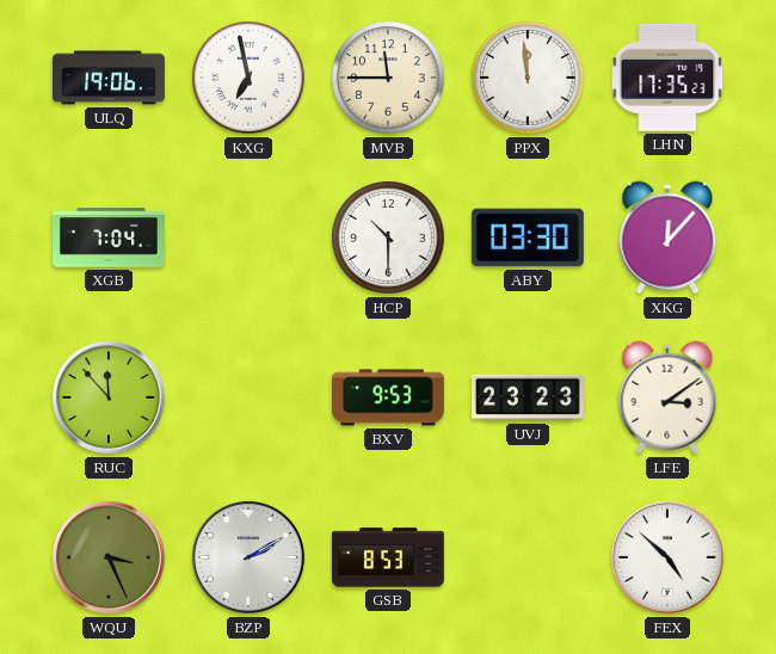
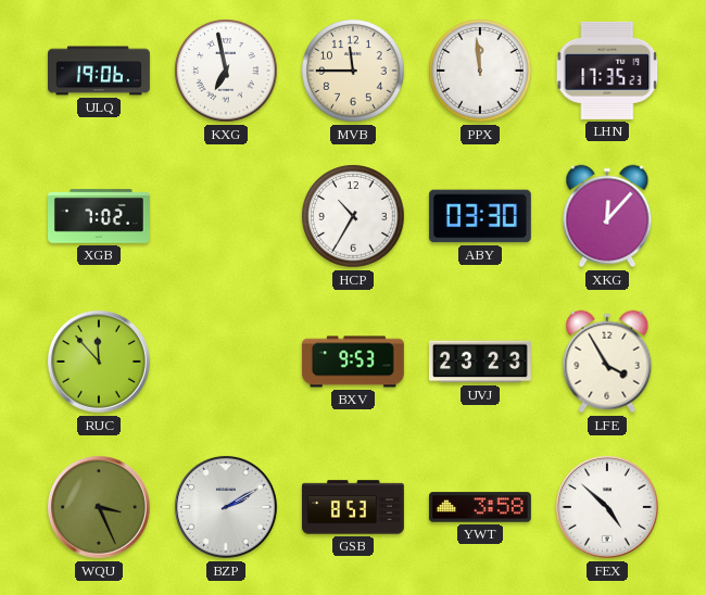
XGB: 7:04 -> 7:02
HCP: 10:30 -> 10:35
LFE: 3:09 -> 3:55
YWT: none -> 3:58
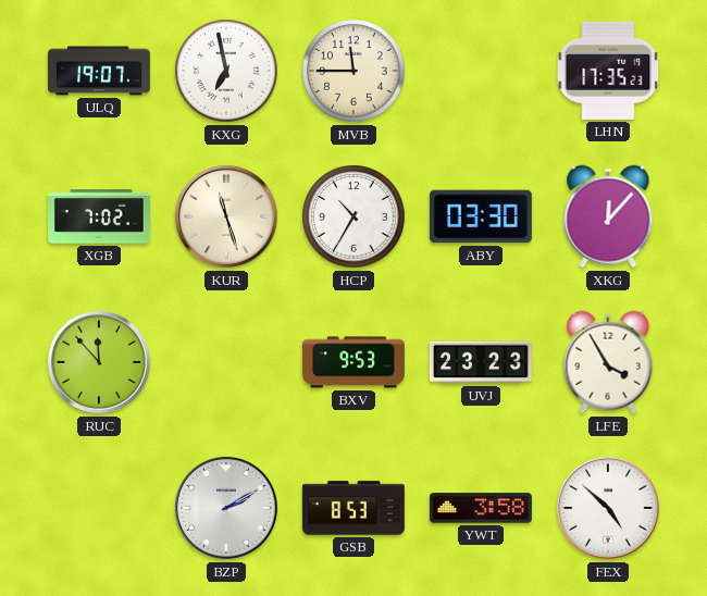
ULQ: 19:06 -> 19:07
PPX: 11:59 -> none
KUR: none -> 11:27
WQU: 3:26 -> none
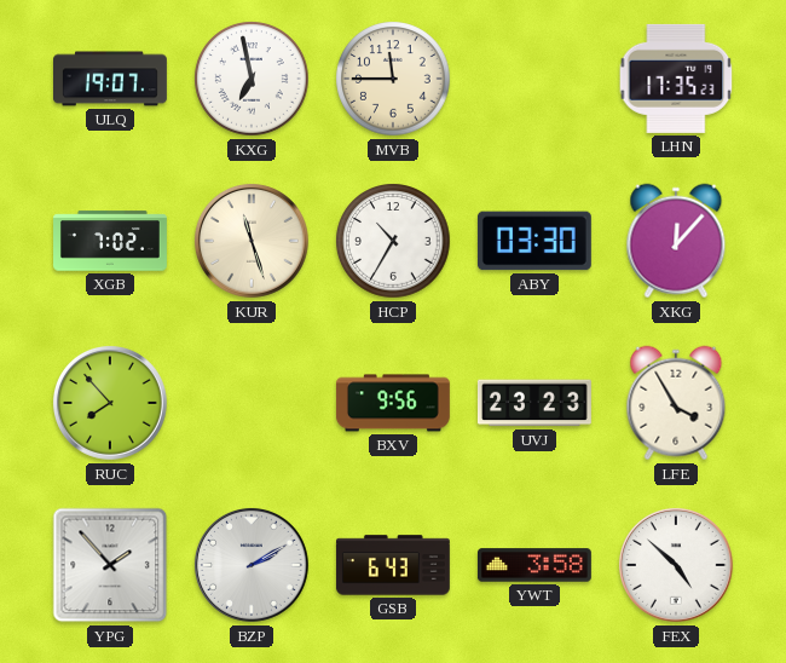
RUC: 11:53 -> 7:53
BXV: 9:53 -> 9:56
YPG: none -> 1:53
GSB: 8:53 -> 6:43
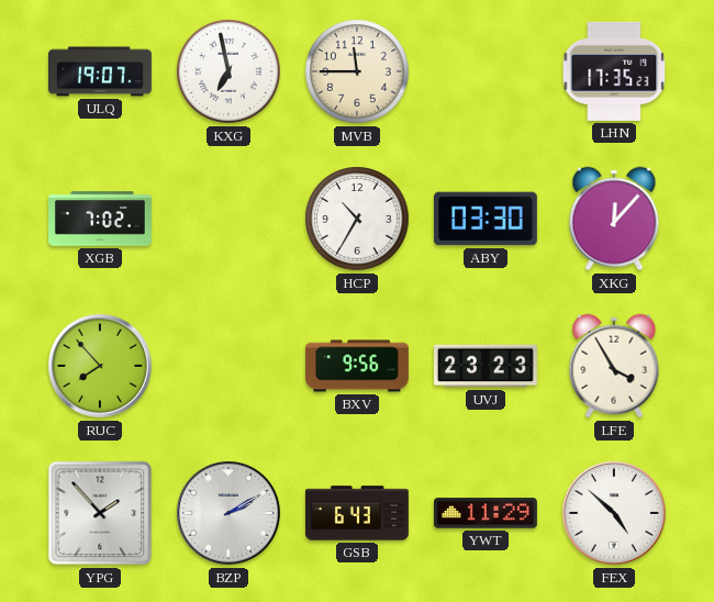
KUR: 11:27 -> none
YWT: 3:58 -> 11:29
